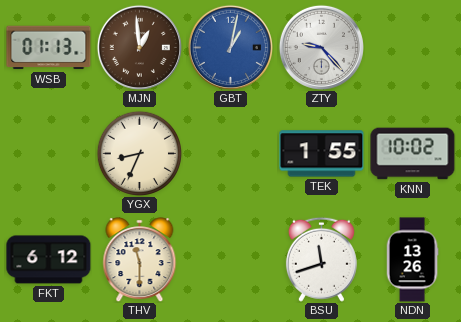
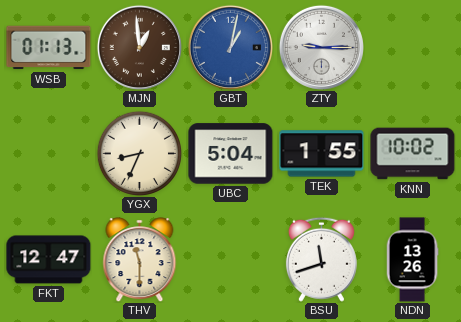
ZTY: 9:23 -> 9:15
UBC: none -> 5:04
FKT: 6:12 -> 12:47
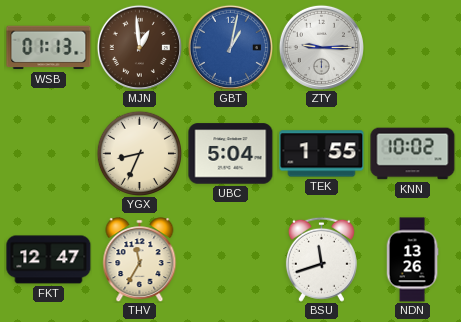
THV: 11:30 -> 11:35
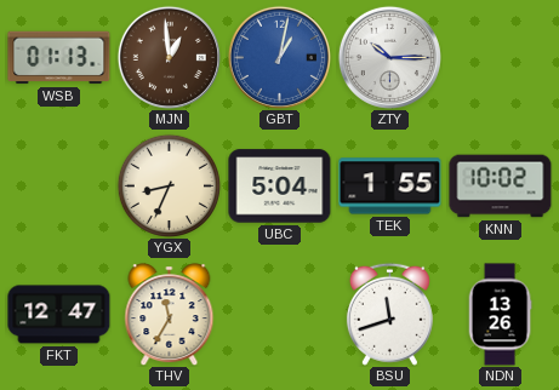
ZTY: 9:15 -> 10:15
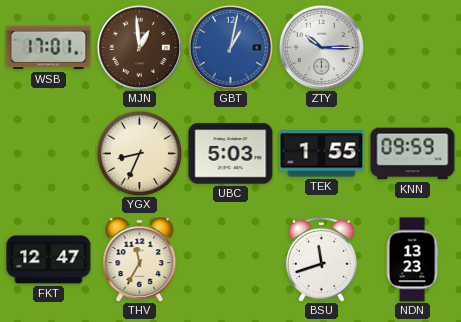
WSB: 01:13 -> 17:01
UBC: 5:04 -> 5:03
KNN: 10:02 -> 09:59
NDN: 13:26 -> 13:23
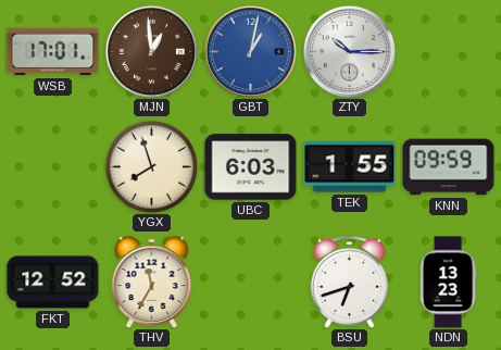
YGX: 8:34 -> 7:57
UBC: 5:03 -> 6:03
FKT: 12:47 -> 12:52
BSU: 11:42 -> 6:42
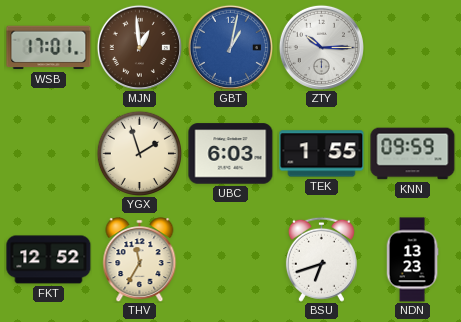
YGX: 7:57 -> 1:57
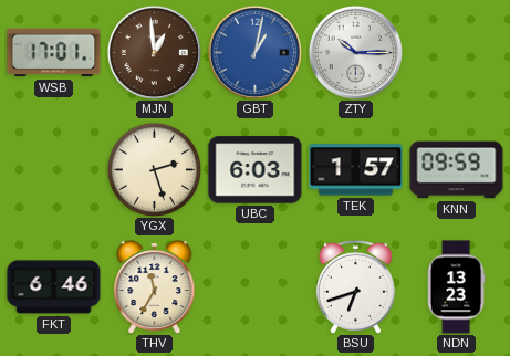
YGX: 1:57 -> 2:27
TEK: 1:55 -> 1:57
FKT: 12:52 -> 6:46
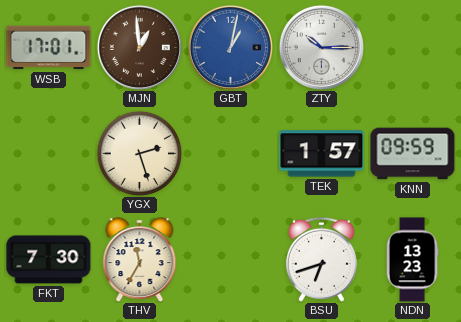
UBC: 6:03 -> none
FKT: 6:46 -> 7:30
